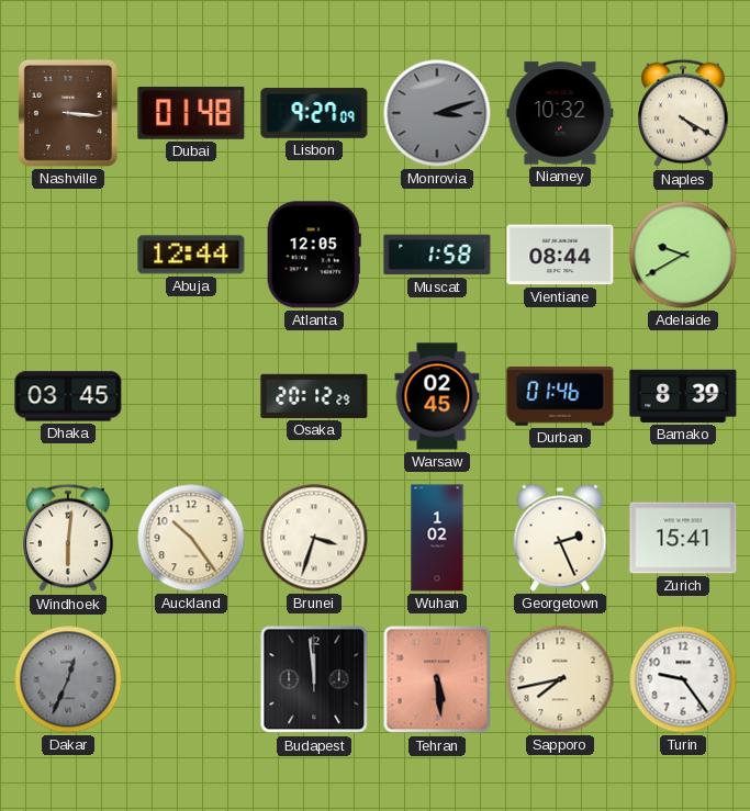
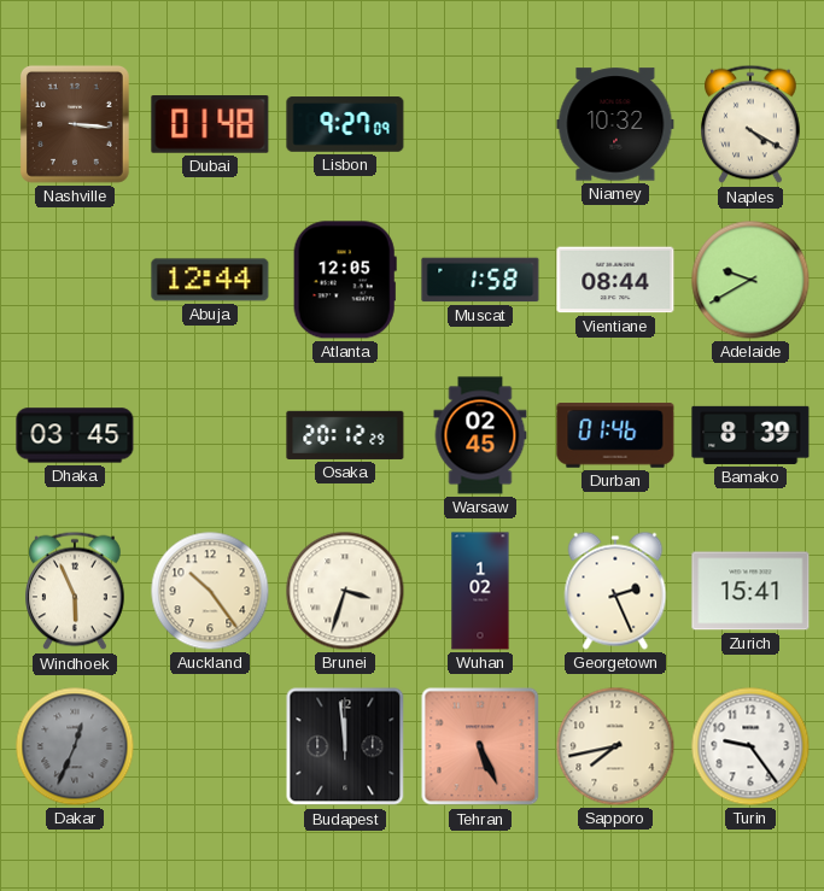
Monrovia: 3:12 -> none
Windhoek: 6:01 -> 5:56
Tehran: 5:29 -> 5:26
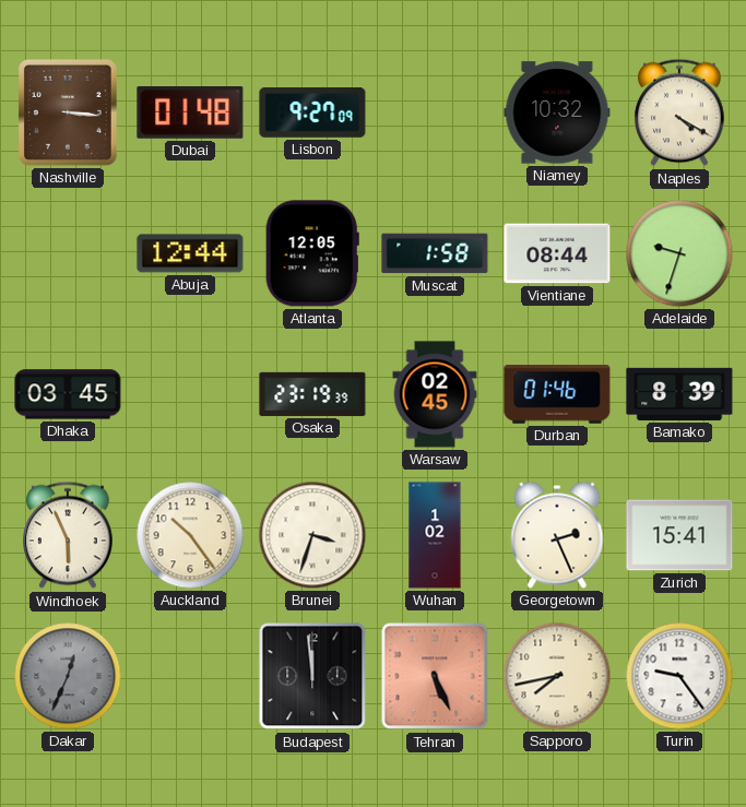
Adelaide: 9:40 -> 9:33
Osaka: 20:12 -> 23:19
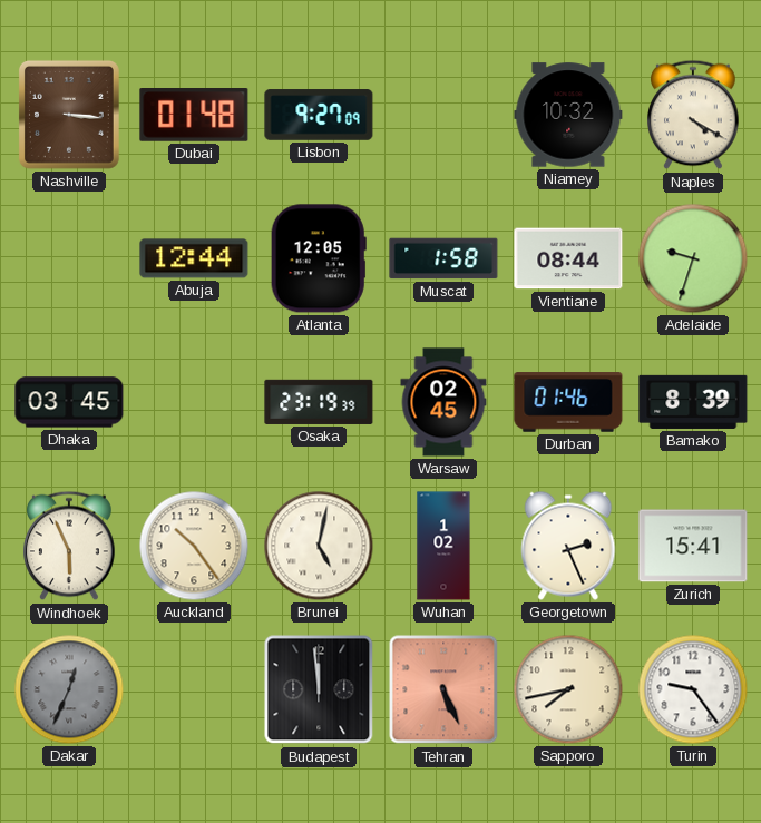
Brunei: 3:33 -> 5:02
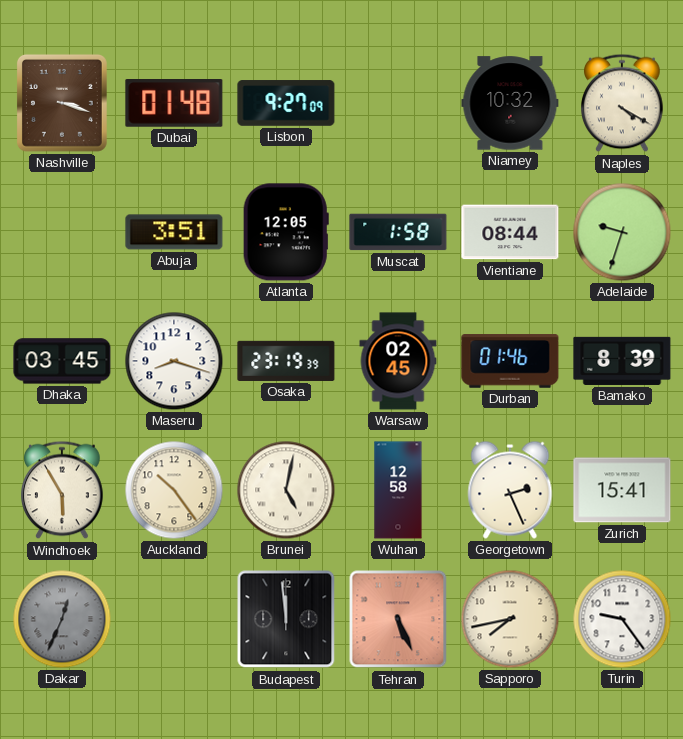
Nashville: 3:16 -> 3:18
Abuja: 12:44 -> 3:51
Maseru: none -> 8:18
Windhoek: 5:56 -> 5:55
Wuhan: 1:02 -> 12:58
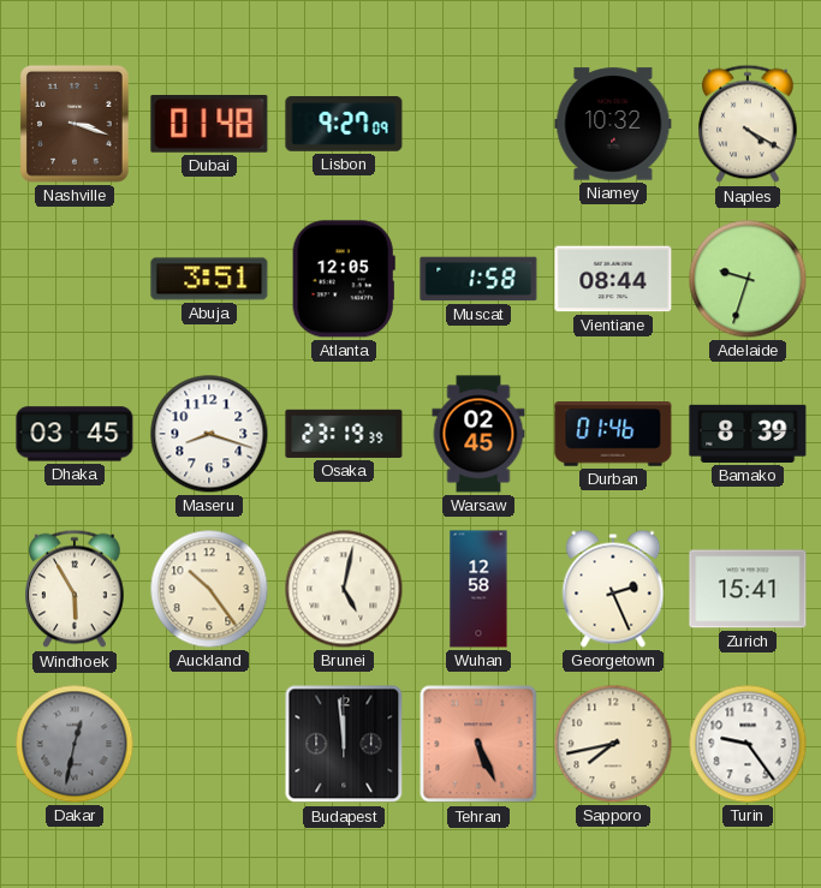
Dakar: 12:34 -> 12:32
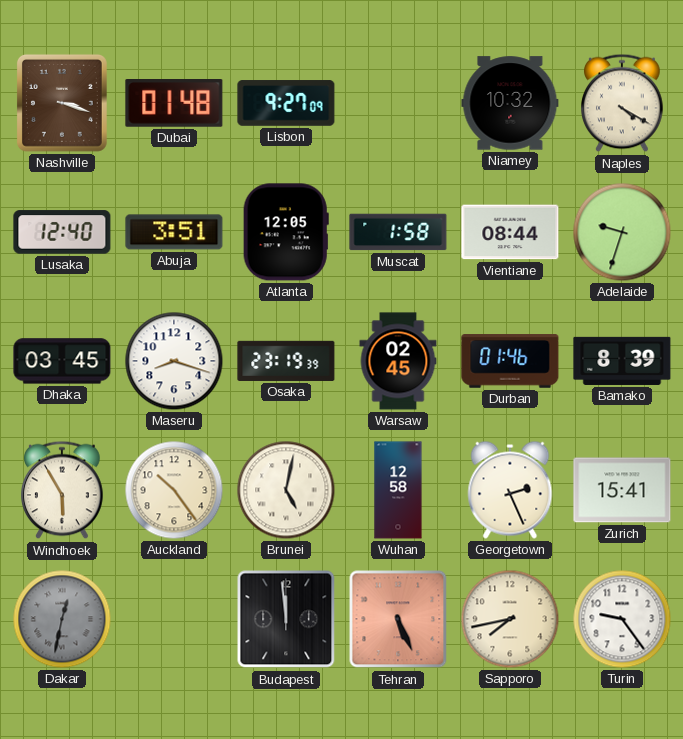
Lusaka: none -> 12:40
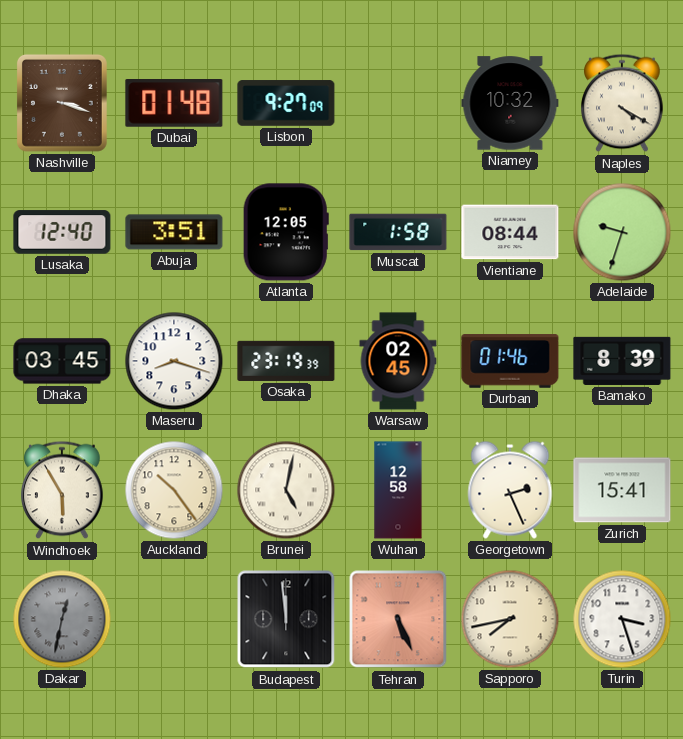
Turin: 9:24 -> 3:27
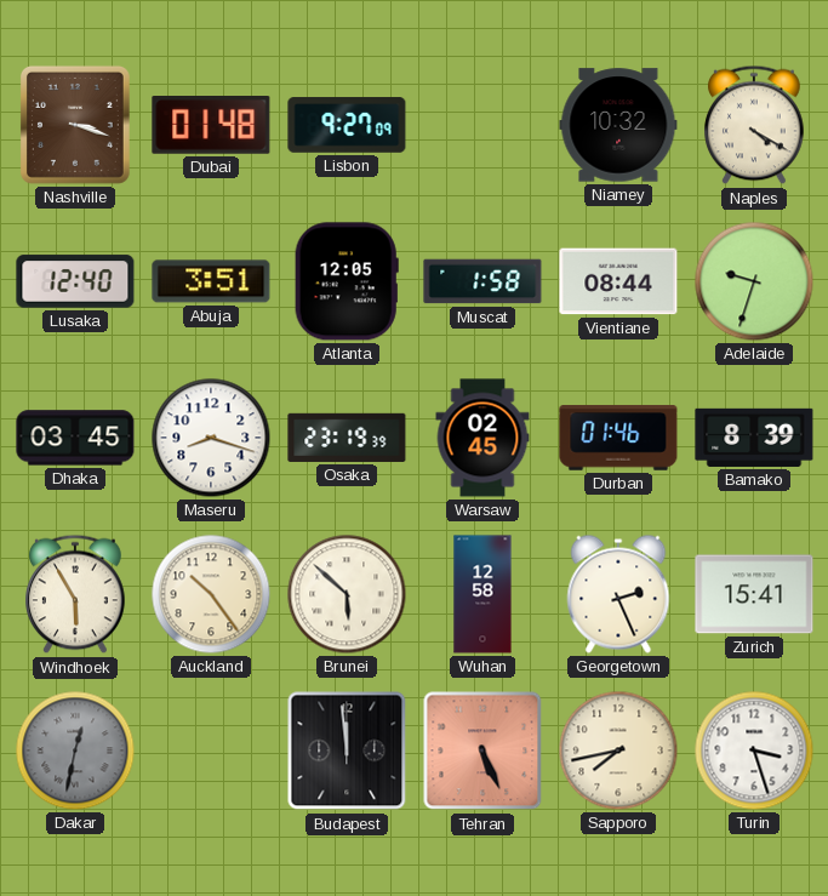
Brunei: 5:02 -> 5:52
